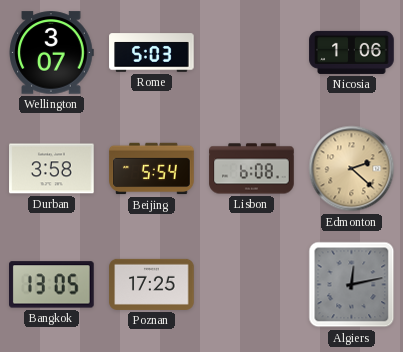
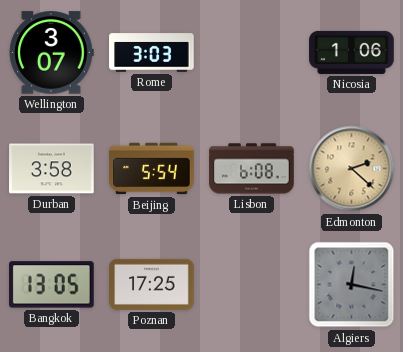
Rome: 5:03 -> 3:03
Algiers: 12:13 -> 12:17
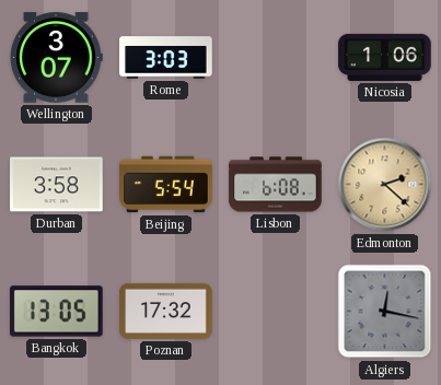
Poznan: 17:25 -> 17:32
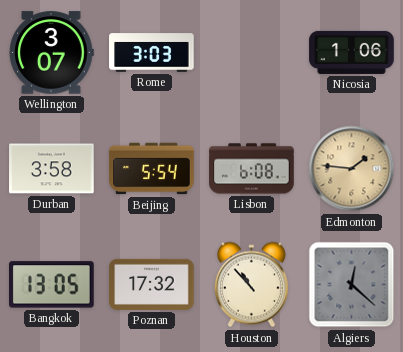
Edmonton: 2:22 -> 1:46
Houston: none -> 10:53
Algiers: 12:17 -> 12:22
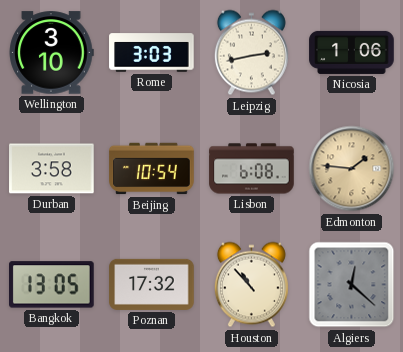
Wellington: 3:07 -> 3:10
Leipzig: none -> 2:43
Beijing: 5:54 -> 10:54
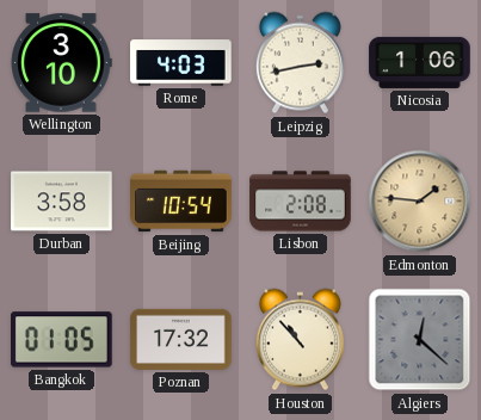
Rome: 3:03 -> 4:03
Lisbon: 6:08 -> 2:08
Bangkok: 13:05 -> 01:05
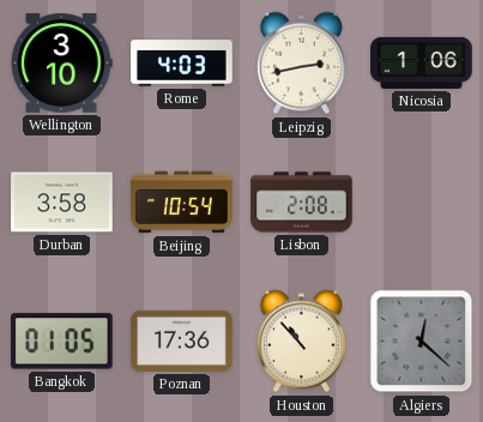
Edmonton: 1:46 -> none
Poznan: 17:32 -> 17:36
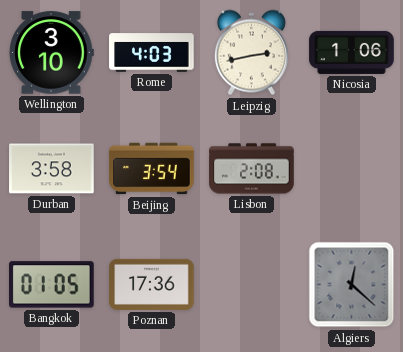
Beijing: 10:54 -> 3:54
Houston: 10:53 -> none
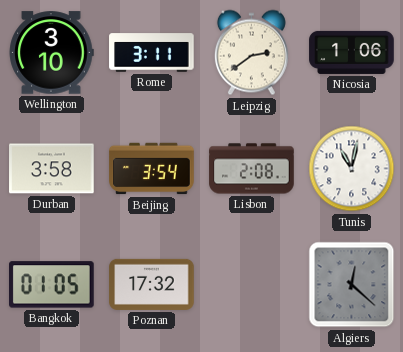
Rome: 4:03 -> 3:11
Leipzig: 2:43 -> 2:39
Tunis: none -> 11:02
Poznan: 17:36 -> 17:32
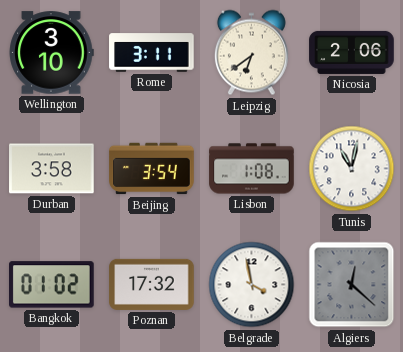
Leipzig: 2:39 -> 6:39
Nicosia: 1:06 -> 2:06
Lisbon: 2:08 -> 1:08
Bangkok: 01:05 -> 01:02
Belgrade: none -> 3:58
